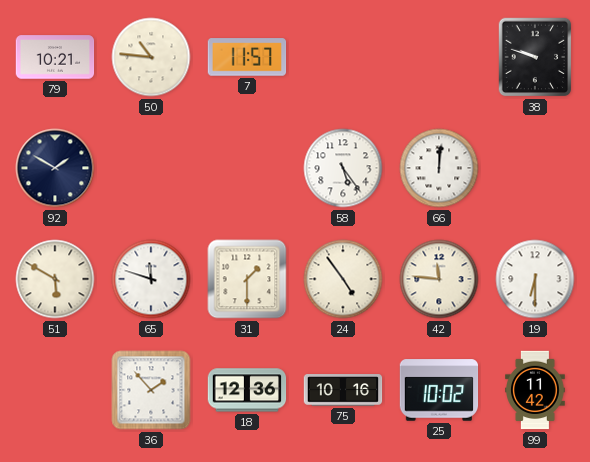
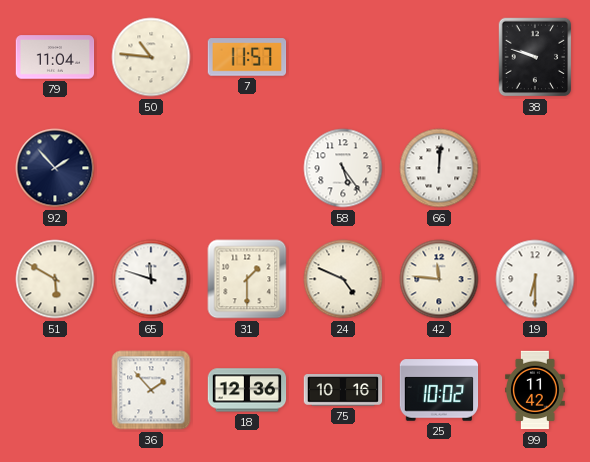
79: 10:21 -> 11:04
92: 1:50 -> 1:53
24: 4:54 -> 4:49
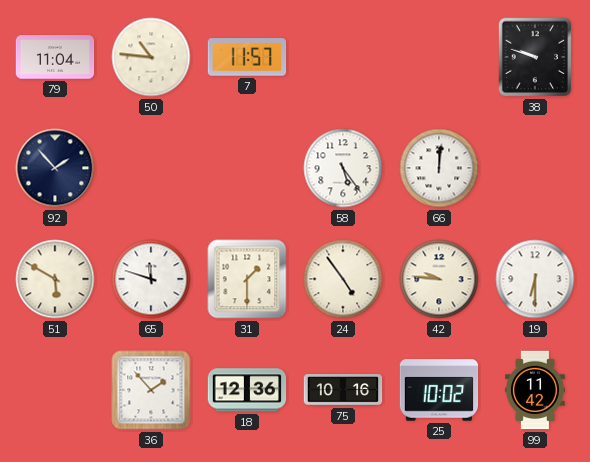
24: 4:49 -> 4:54
42: 11:46 -> 9:46
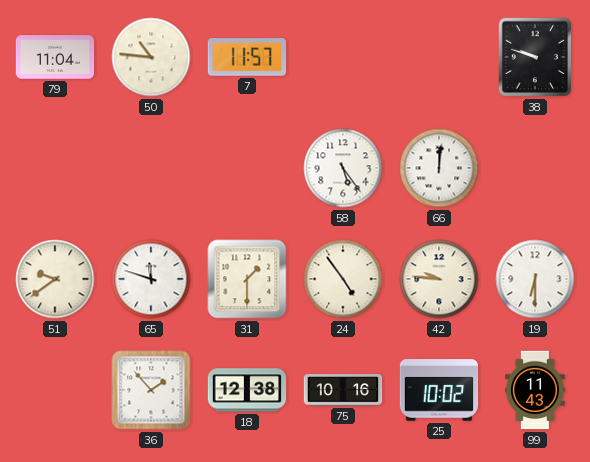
92: 1:53 -> none
51: 5:50 -> 9:39
18: 12:36 -> 12:38
99: 11:42 -> 11:43
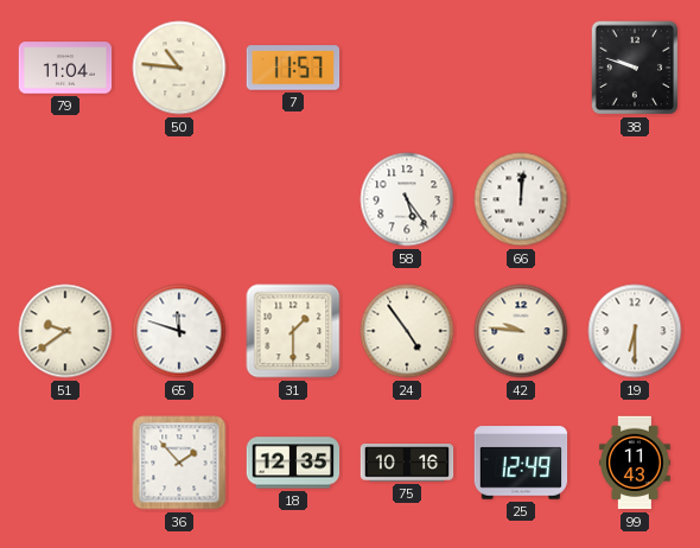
18: 12:38 -> 12:35
25: 10:02 -> 12:49
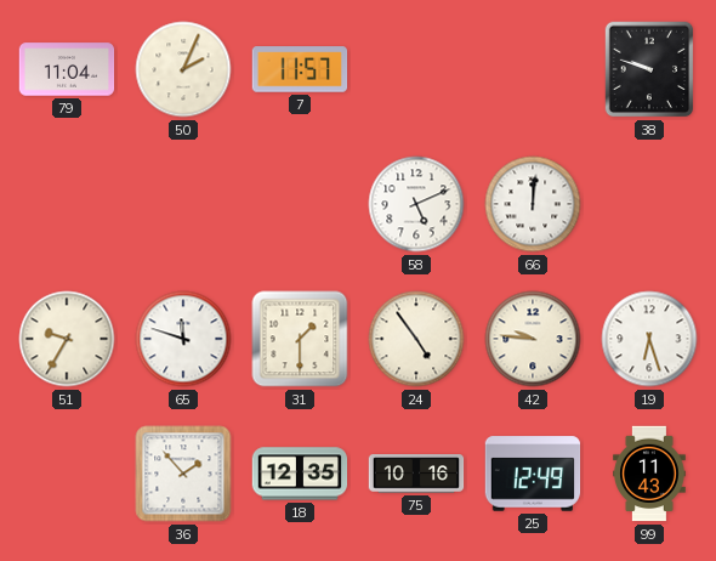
50: 10:46 -> 2:04
58: 5:24 -> 5:11
51: 9:39 -> 9:35
19: 6:30 -> 6:27
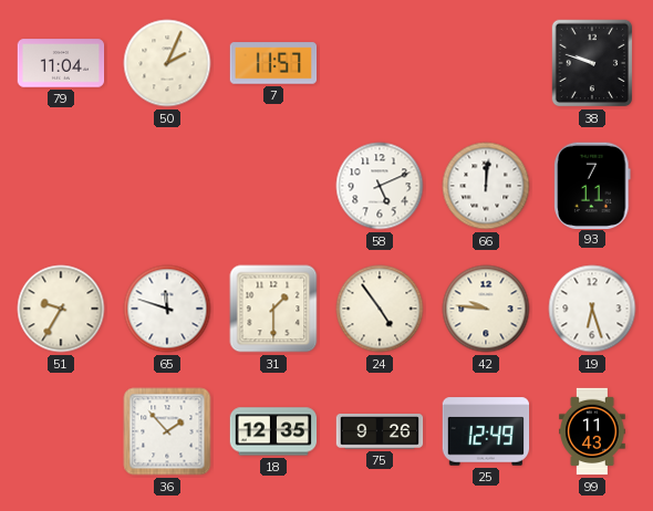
93: none -> 7:11
75: 10:16 -> 9:26
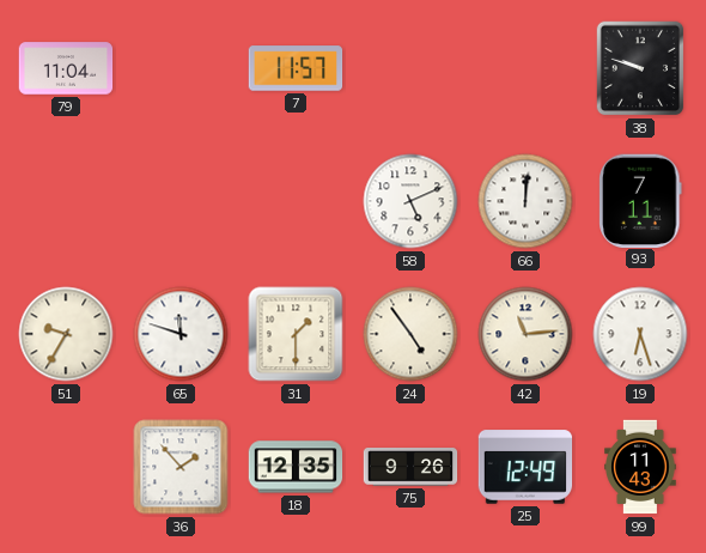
50: 2:04 -> none
42: 9:46 -> 11:14
